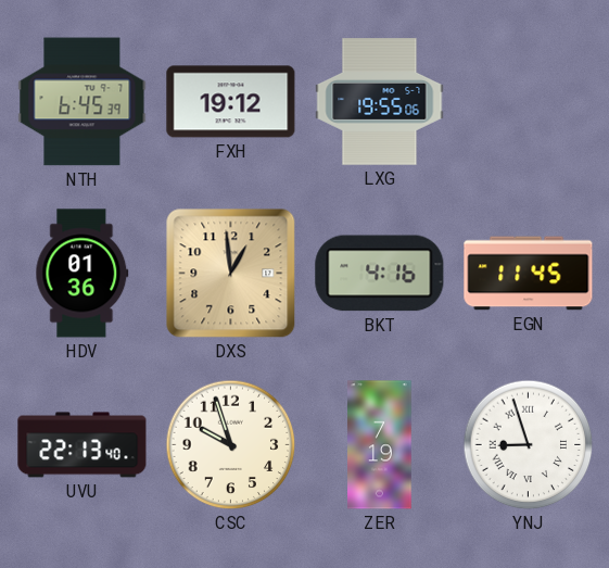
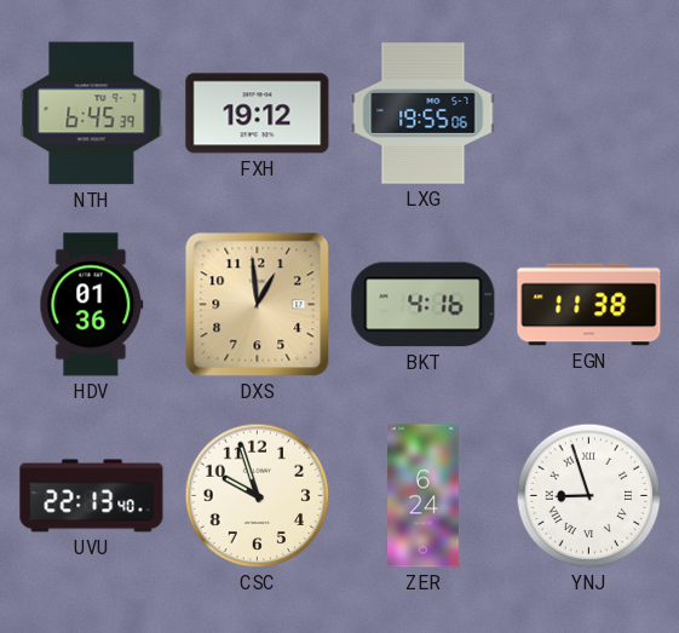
EGN: 11:45 -> 11:38
ZER: 7:19 -> 6:24
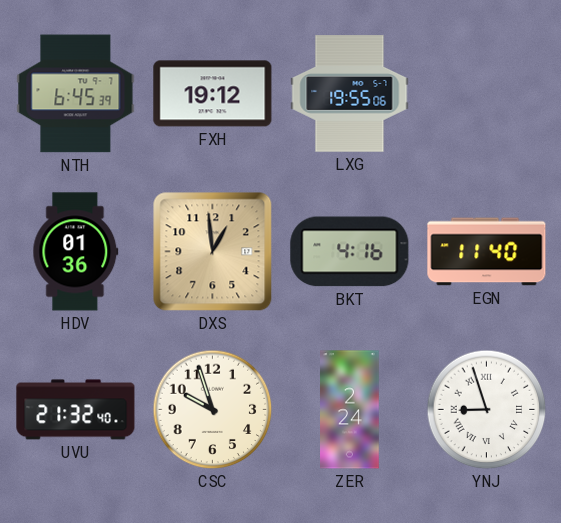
EGN: 11:38 -> 11:40
UVU: 22:13 -> 21:32
ZER: 6:24 -> 2:24
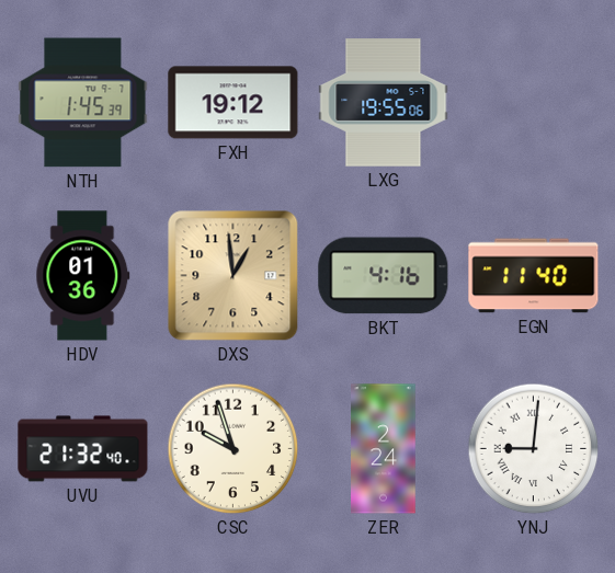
NTH: 6:45 -> 1:45
YNJ: 8:57 -> 9:01
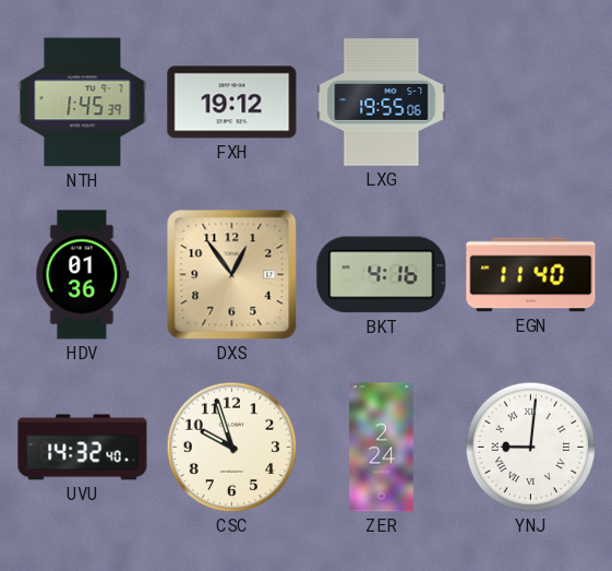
DXS: 12:59 -> 12:54
UVU: 21:32 -> 14:32
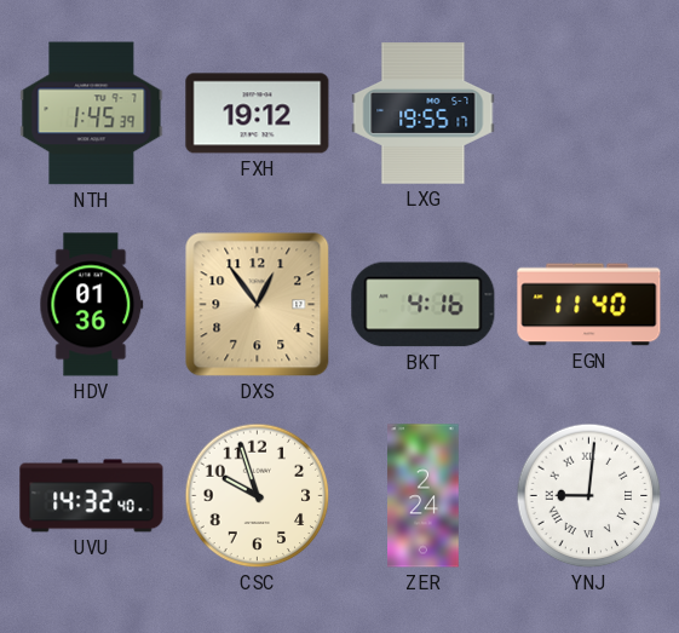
LXG: 19:55:06 -> 19:55:17
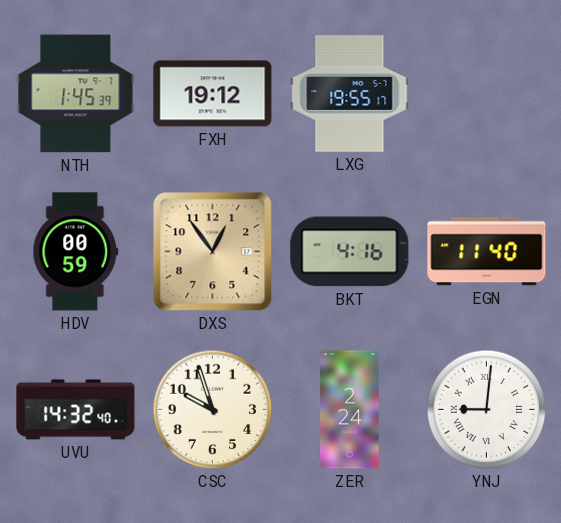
HDV: 01:36 -> 00:59
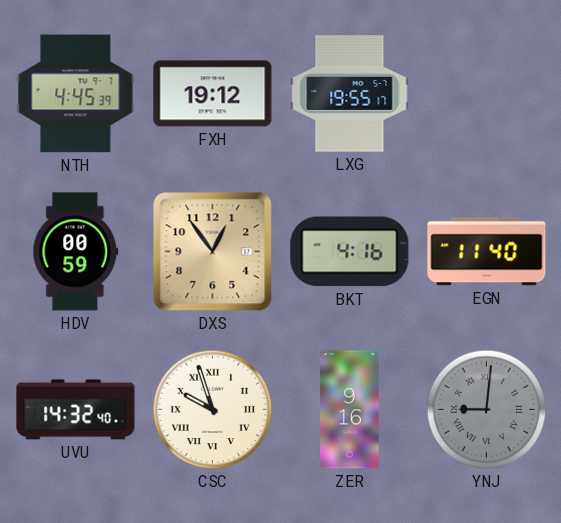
NTH: 1:45 -> 4:45
CSC numerals: Arabic -> Roman
ZER: 2:24 -> 9:16
YNJ dial: white -> grey
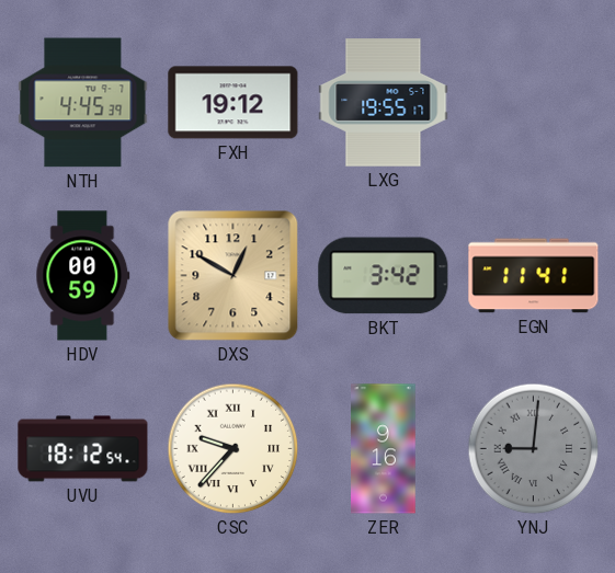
DXS: 12:54 -> 12:50
BKT: 4:16 -> 3:42
EGN: 11:40 -> 11:41
UVU: 14:32 -> 18:12
CSC: 9:57 -> 9:37
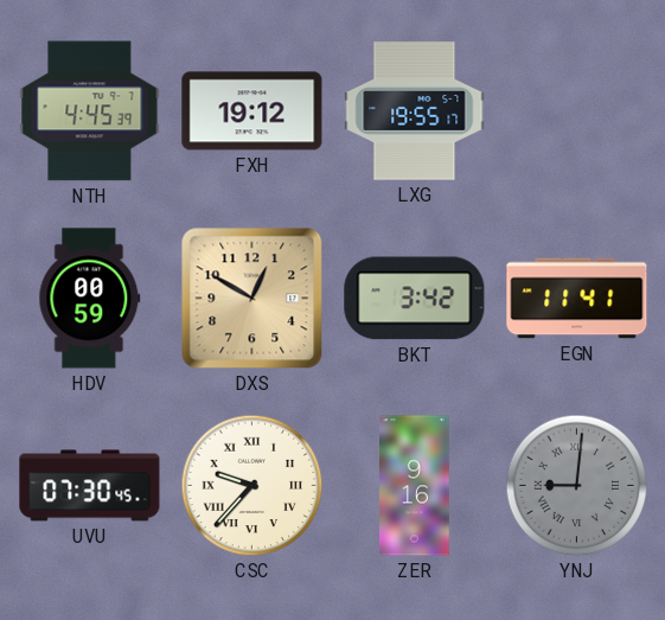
UVU: 18:12 -> 07:30
